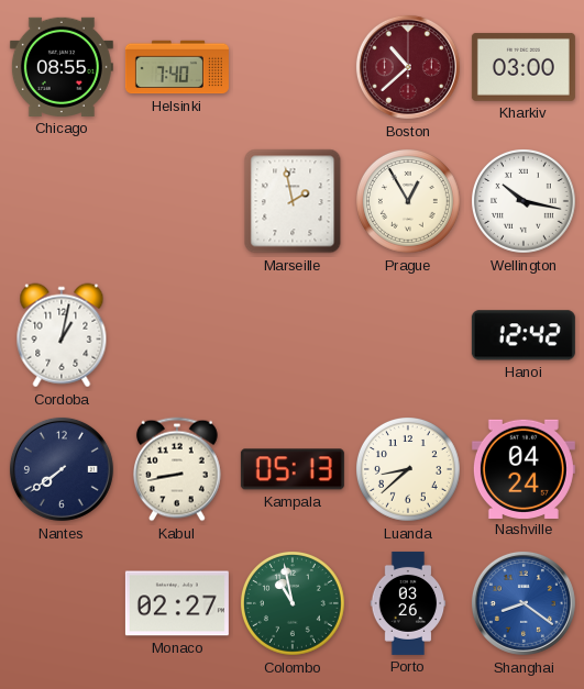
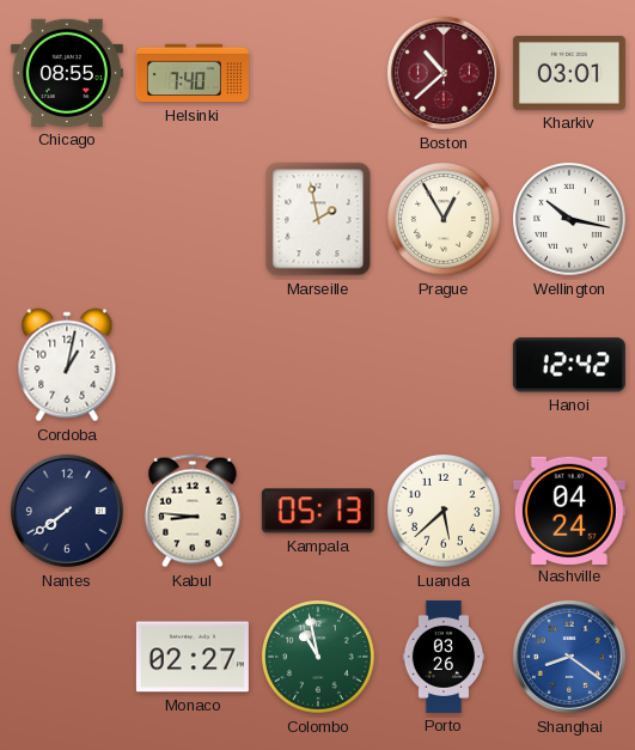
Kharkiv: 03:00 -> 03:01
Kabul: 8:43 -> 8:46
Luanda: 8:38 -> 5:38
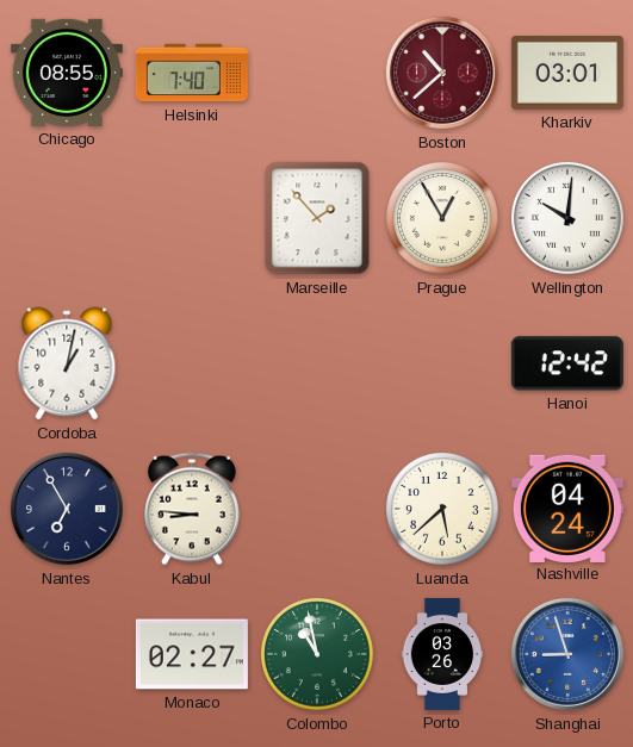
Marseille: 1:58 -> 1:53
Wellington: 10:17 -> 10:01
Nantes: 7:39 -> 6:55
Kampala: 05:13 -> none
Shanghai: 8:21 -> 8:57
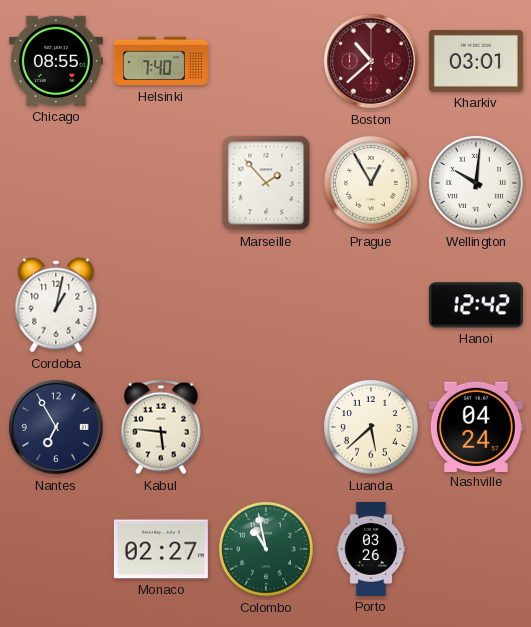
Kabul: 8:46 -> 5:46
Shanghai: 8:57 -> none
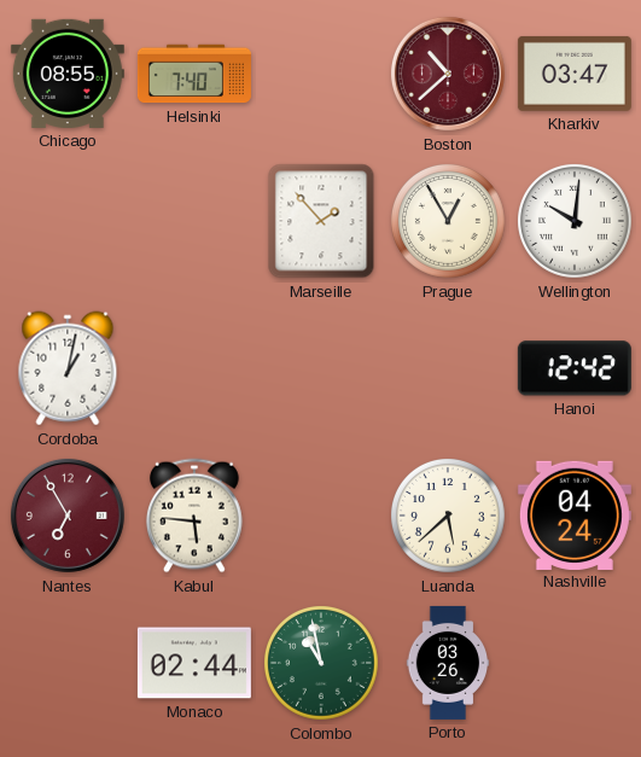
Kharkiv: 03:01 -> 03:47
Nantes dial: navy -> burgundy
Monaco: 02:27 -> 02:44
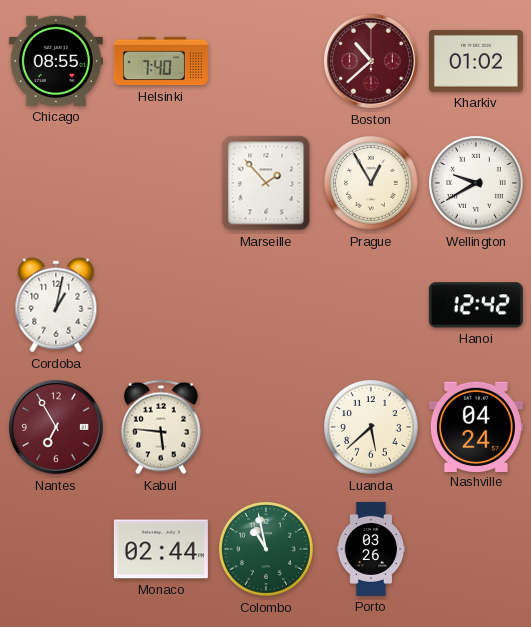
Kharkiv: 03:47 -> 01:02
Wellington: 10:01 -> 9:40
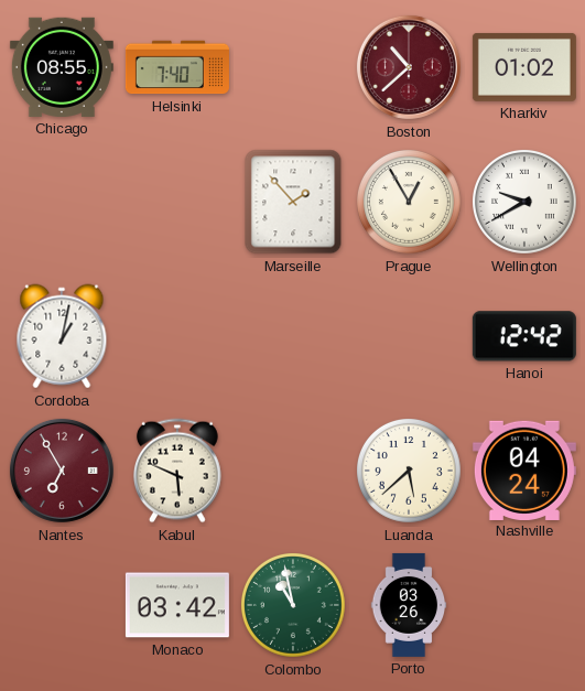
Kabul: 5:46 -> 5:49
Monaco: 02:44 -> 03:42
